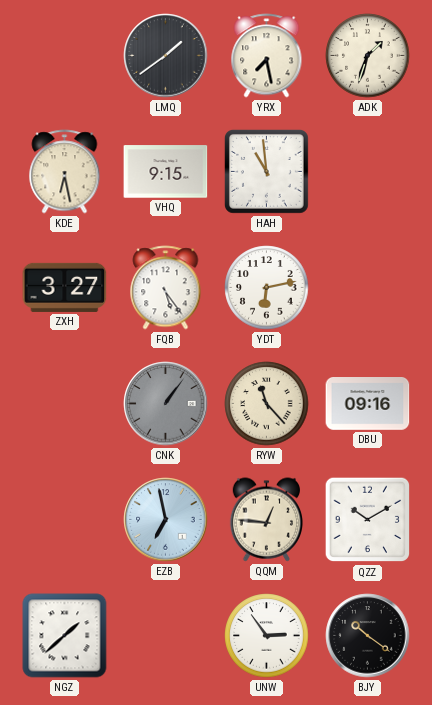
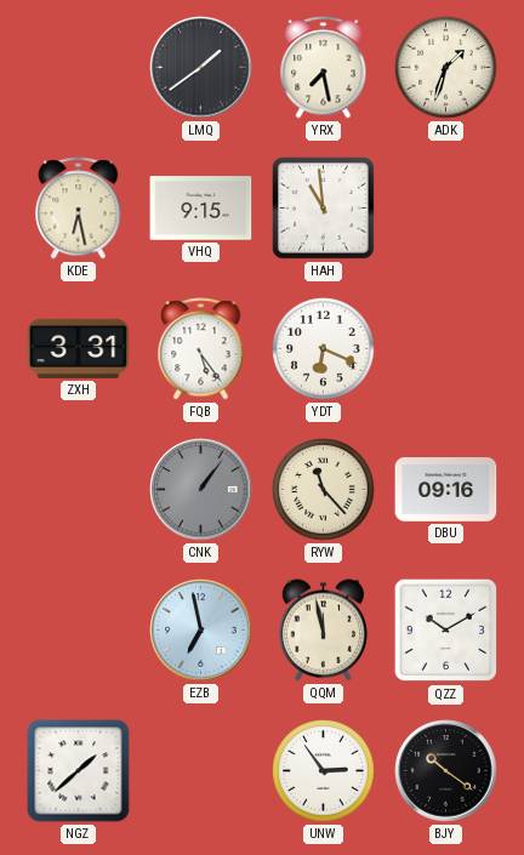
ZXH: 3:27 -> 3:31
YDT: 6:13 -> 6:19
QQM: 12:46 -> 11:58
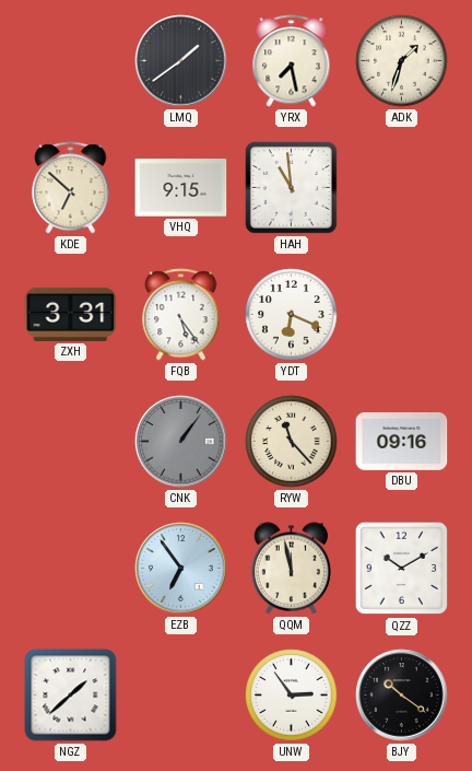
KDE: 6:28 -> 6:52
EZB: 6:58 -> 6:54
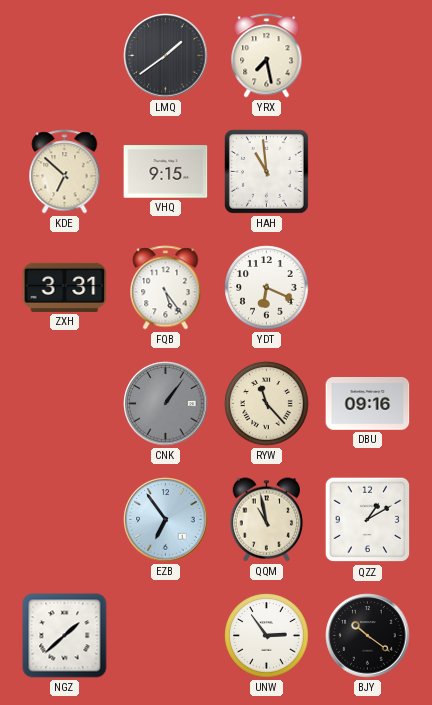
ADK: 1:33 -> none
QQM: 11:58 -> 10:58
QZZ: 10:10 -> 1:10
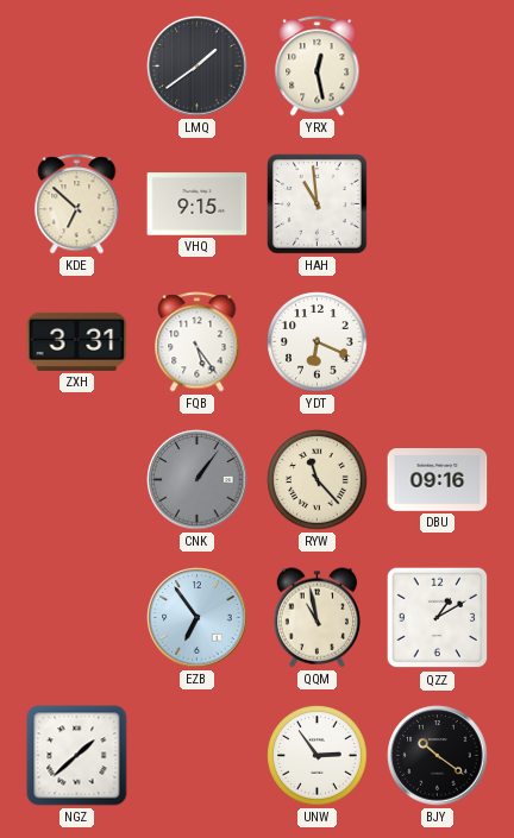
YRX: 7:28 -> 12:28
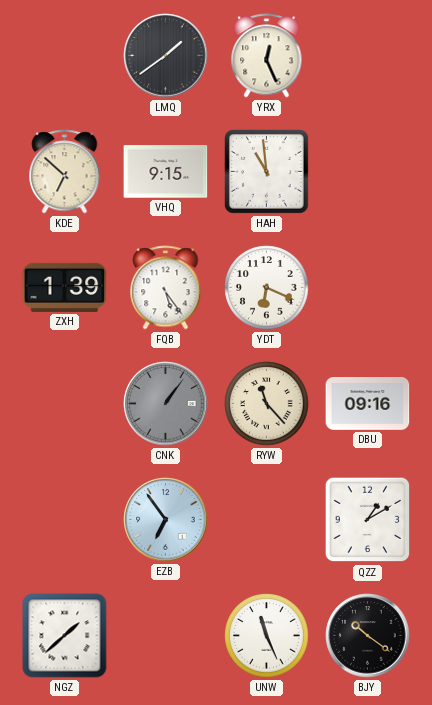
YRX: 12:28 -> 12:26
ZXH: 3:31 -> 1:39
QQM: 10:58 -> none
UNW: 2:54 -> 11:26
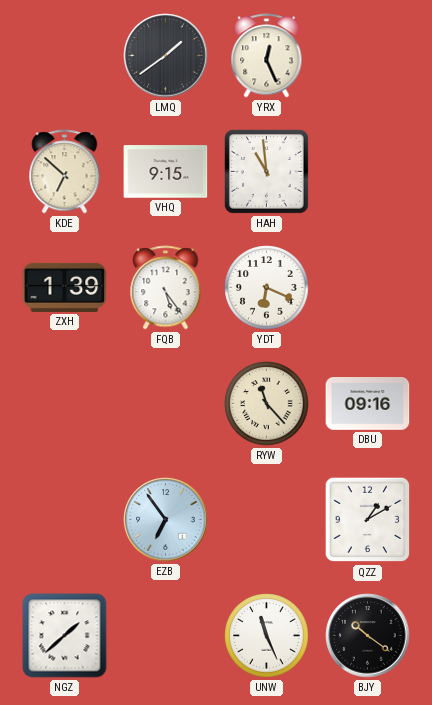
CNK: 1:06 -> none
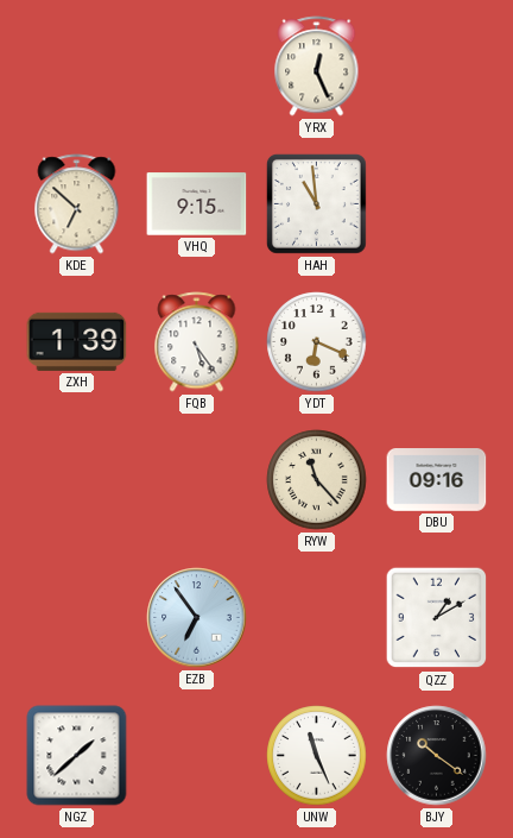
LMQ: 1:39 -> none
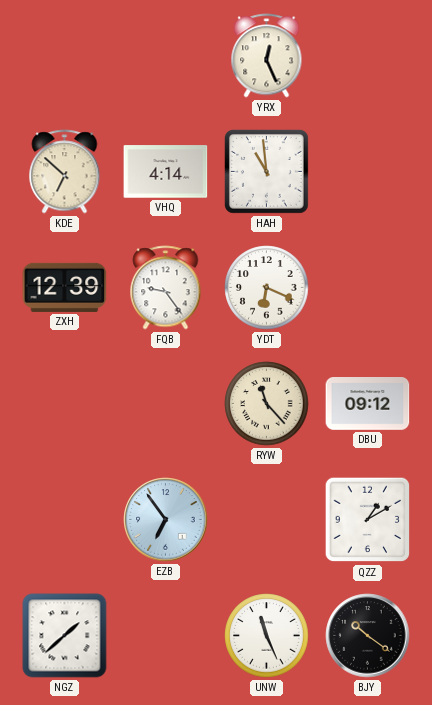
VHQ: 9:15 -> 4:14
ZXH: 1:39 -> 12:39
FQB: 5:24 -> 9:24
DBU: 09:16 -> 09:12
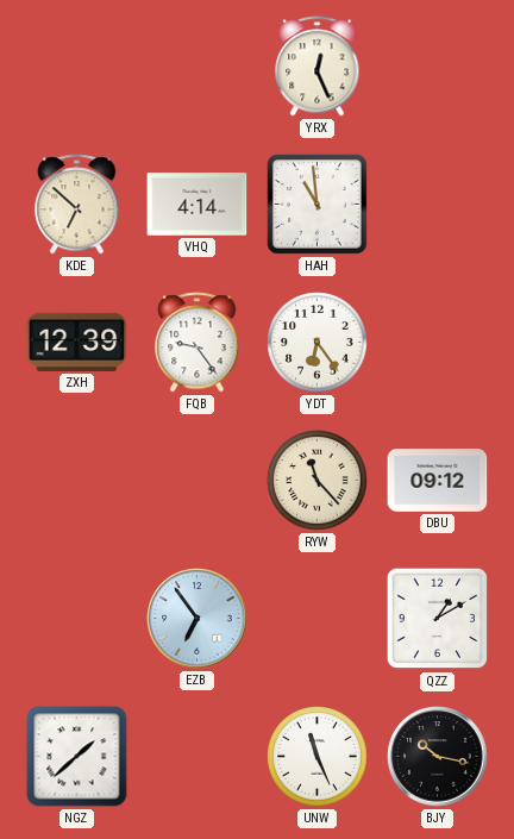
YDT: 6:19 -> 6:24
BJY: 10:21 -> 10:17
